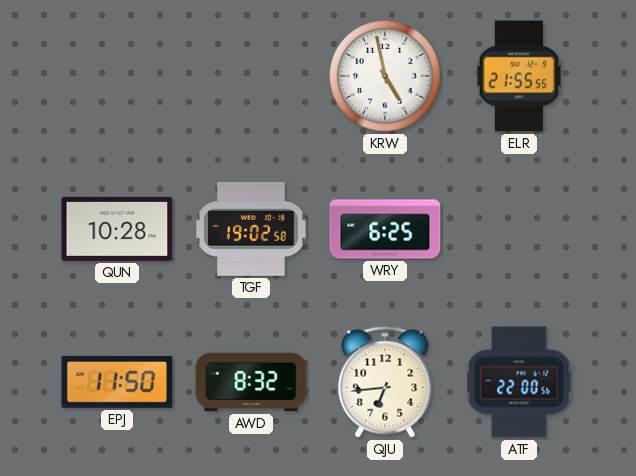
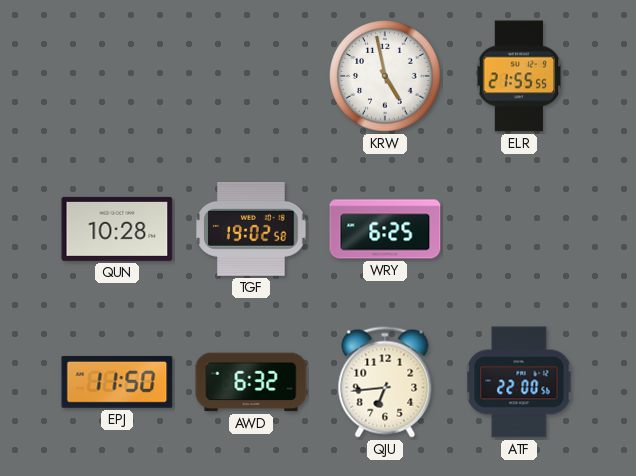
AWD: 8:32 -> 6:32
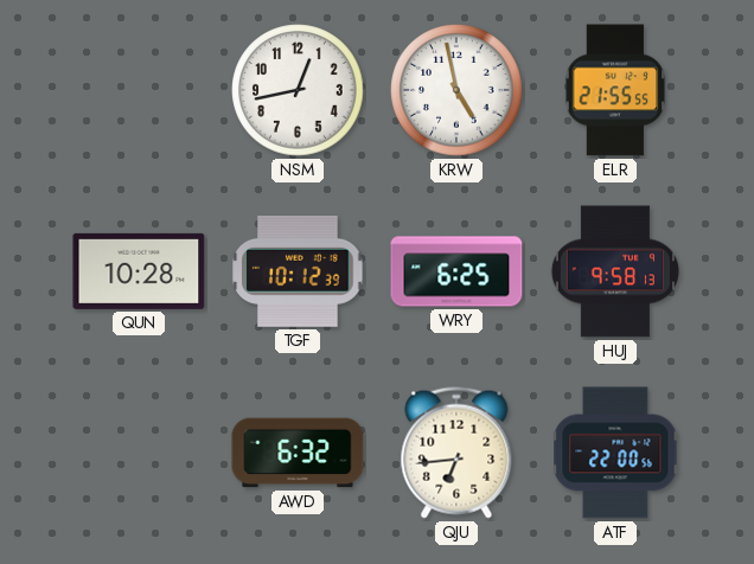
NSM: none -> 12:43
TGF: 19:02 -> 10:12
HUJ: none -> 9:58
EPJ: 11:50 -> none
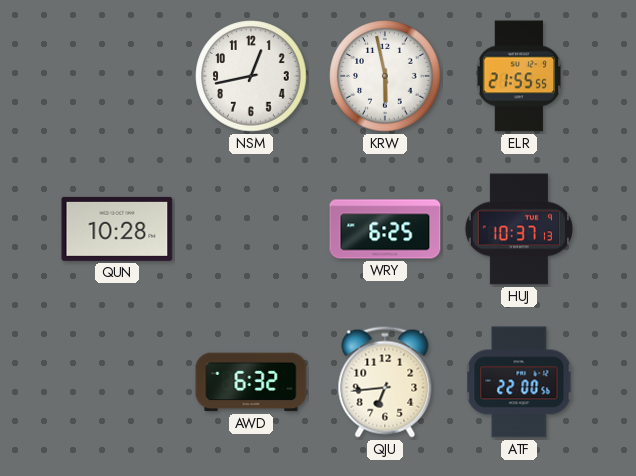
KRW: 4:58 -> 5:58
TGF: 10:12 -> none
HUJ: 9:58 -> 10:37
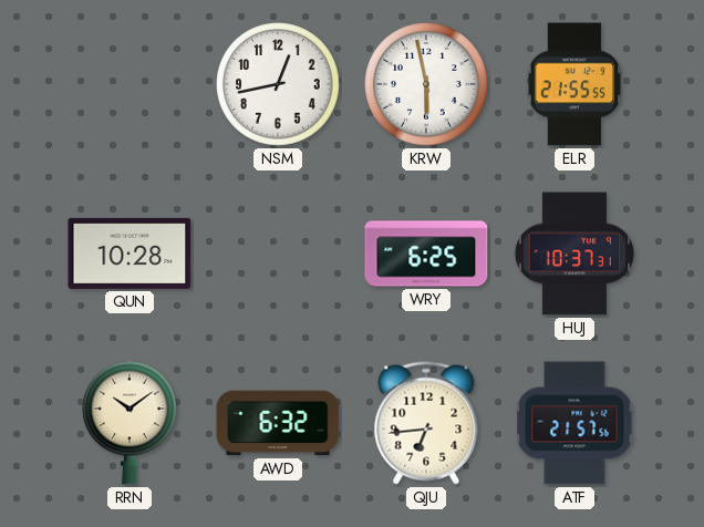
HUJ: 10:37:13 -> 10:37:31
RRN: none -> 10:09
ATF: 22:00 -> 21:57
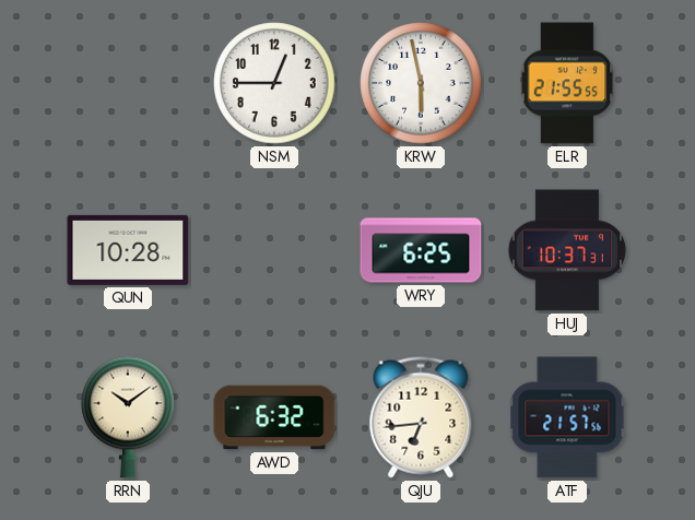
NSM: 12:43 -> 12:45
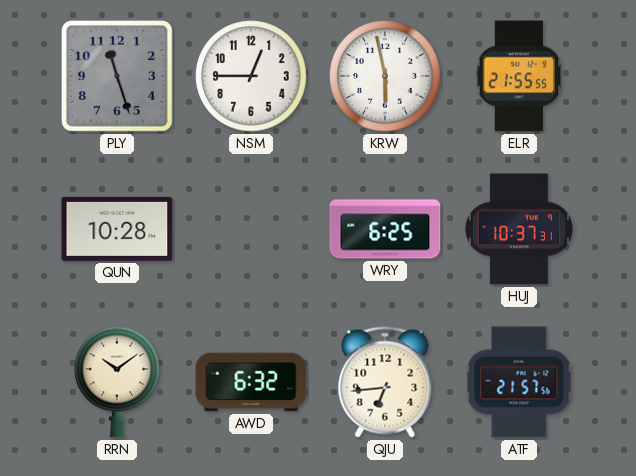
PLY: none -> 11:27
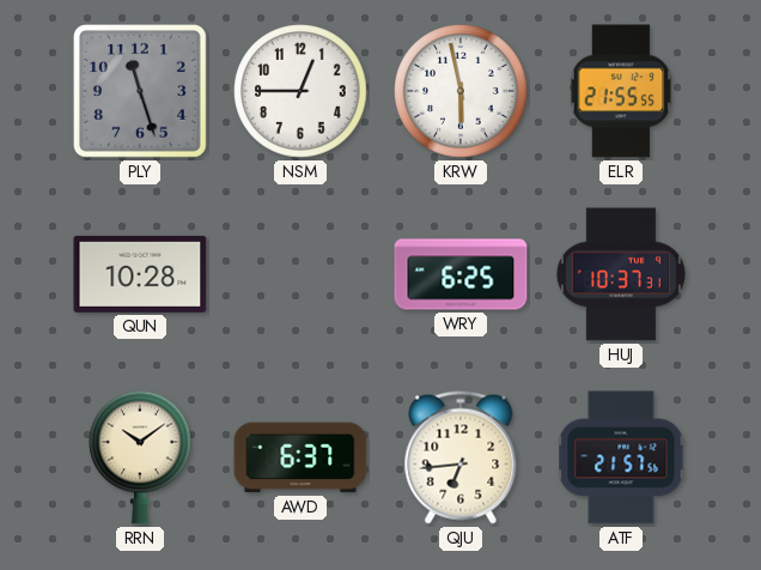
AWD: 6:32 -> 6:37
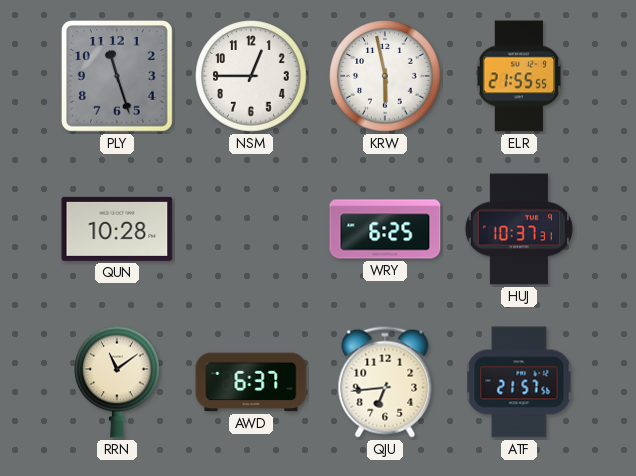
RRN: 10:09 -> 11:09
